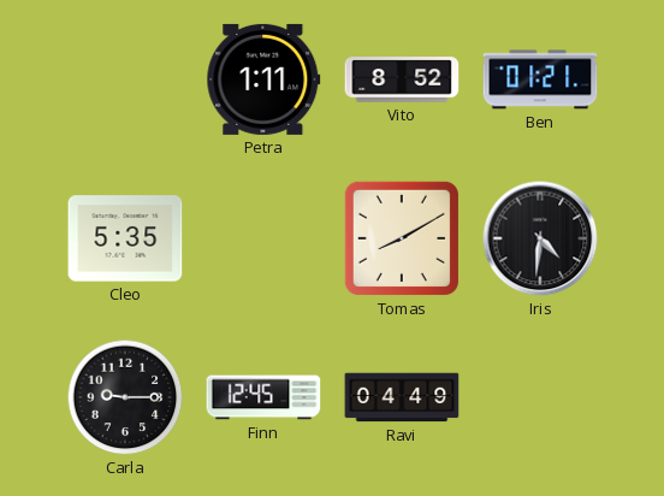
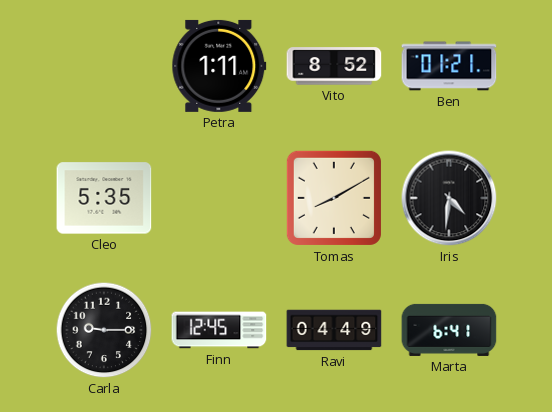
Marta: none -> 6:41
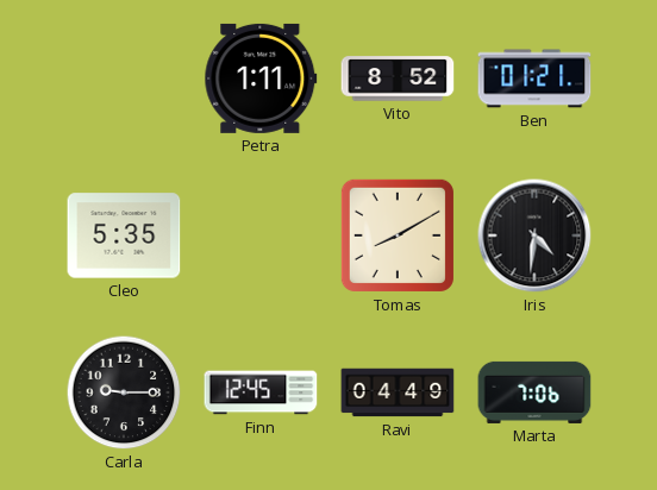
Marta: 6:41 -> 7:06
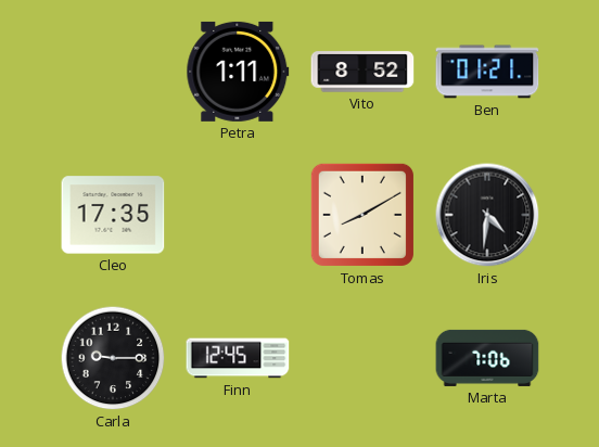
Cleo: 5:35 -> 17:35
Ravi: 04:49 -> none
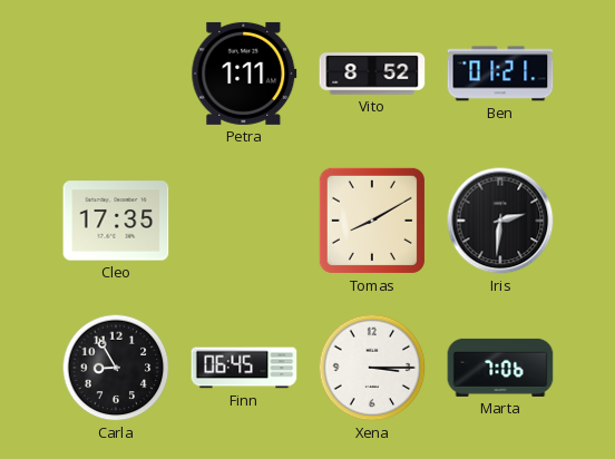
Iris: 4:31 -> 2:31
Carla: 9:15 -> 8:55
Finn: 12:45 -> 06:45
Xena: none -> 3:15
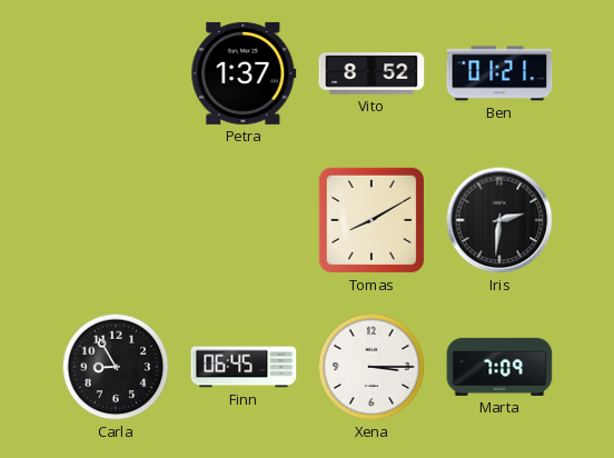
Petra: 1:11 -> 1:37
Cleo: 17:35 -> none
Marta: 7:06 -> 7:09
